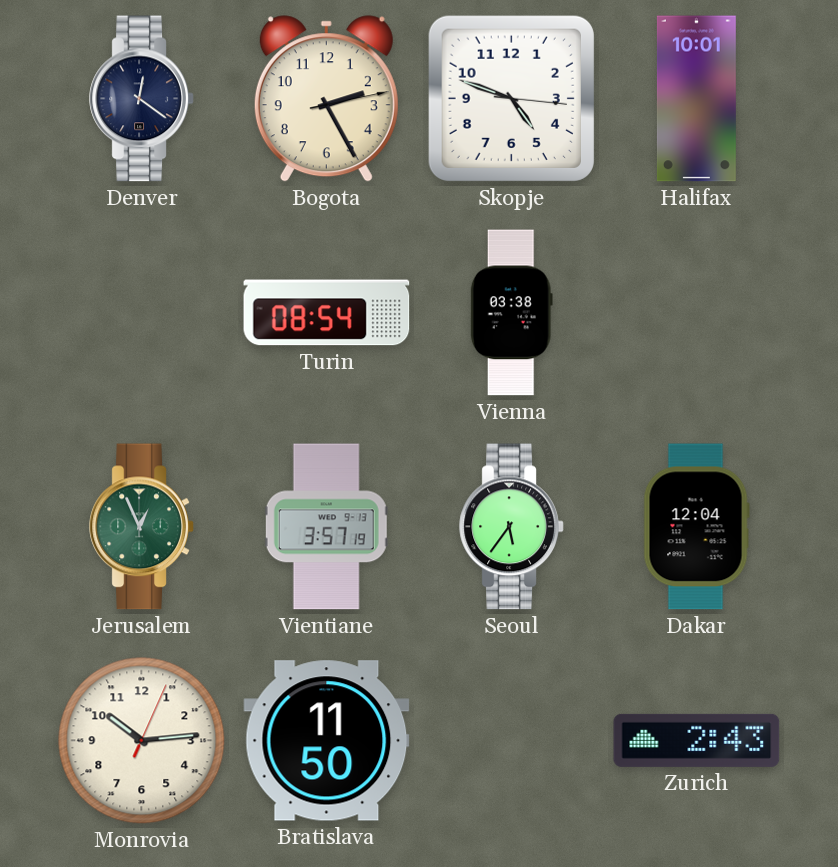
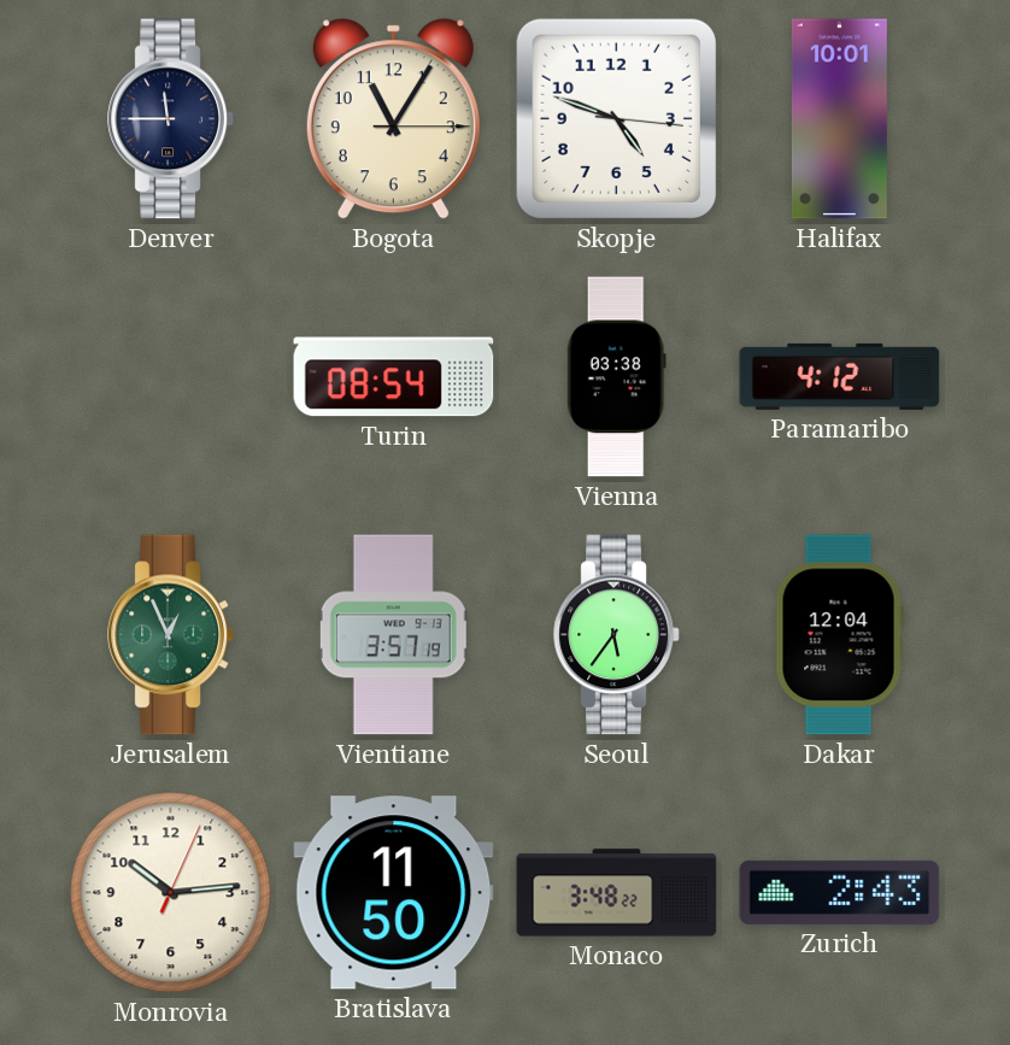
Denver: 12:21 -> 11:45
Bogota: 2:25 -> 11:05
Paramaribo: none -> 4:12
Monaco: none -> 3:48
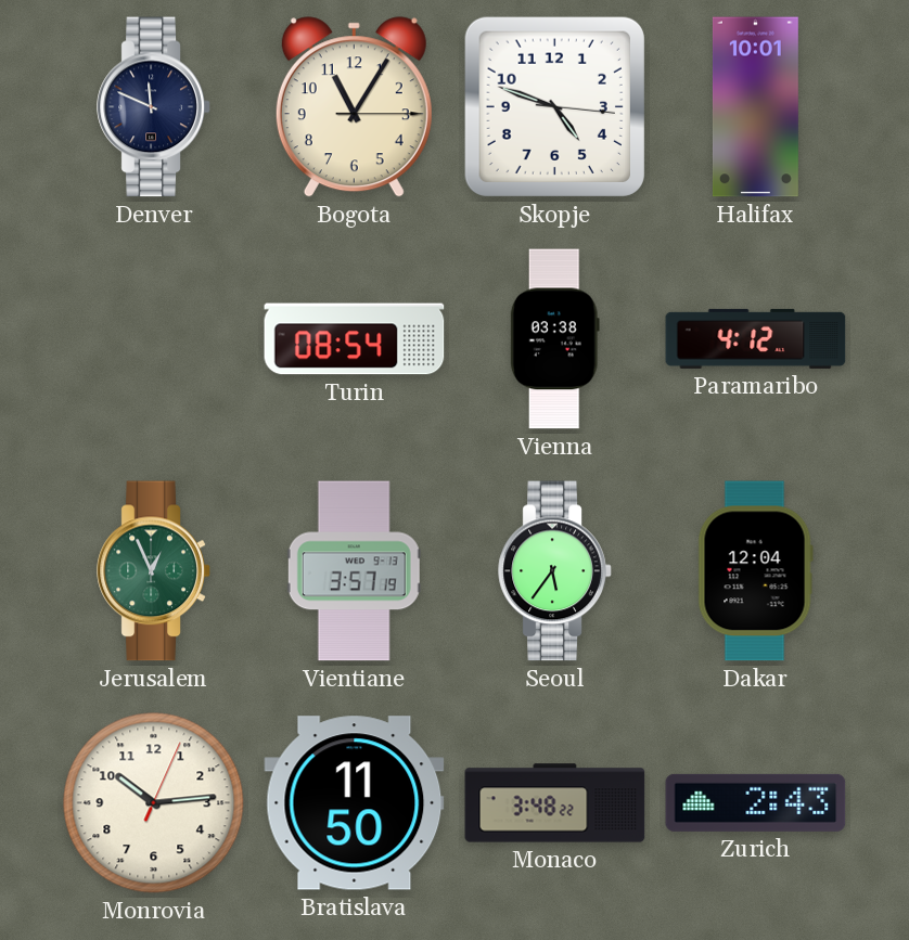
Denver: 11:45 -> 11:49
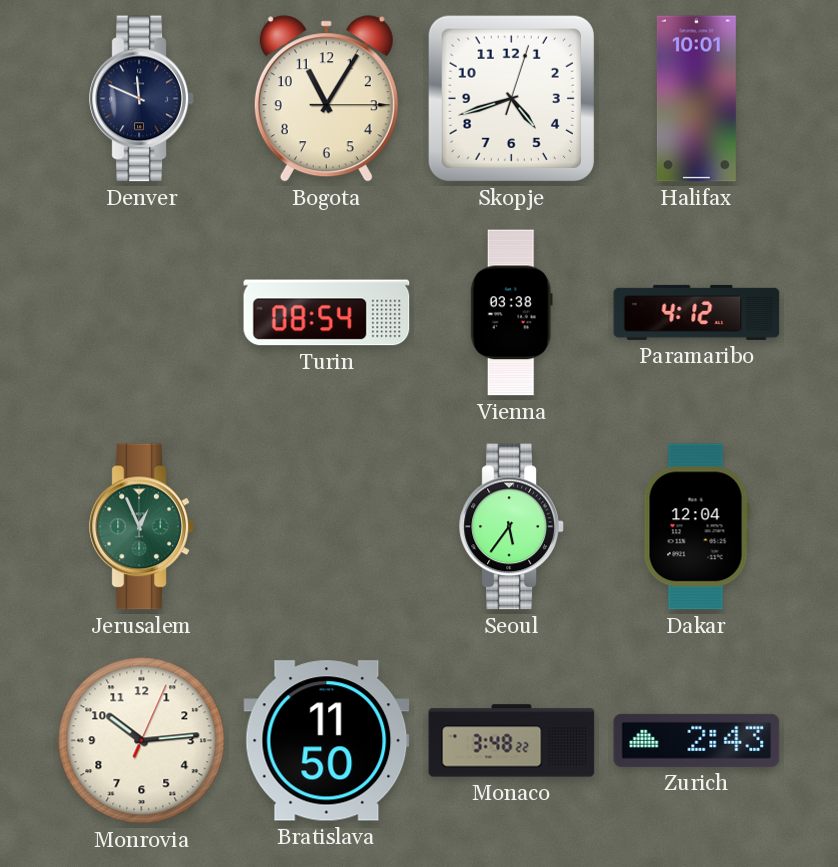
Skopje: 4:48 -> 4:42
Vientiane: 3:57 -> none
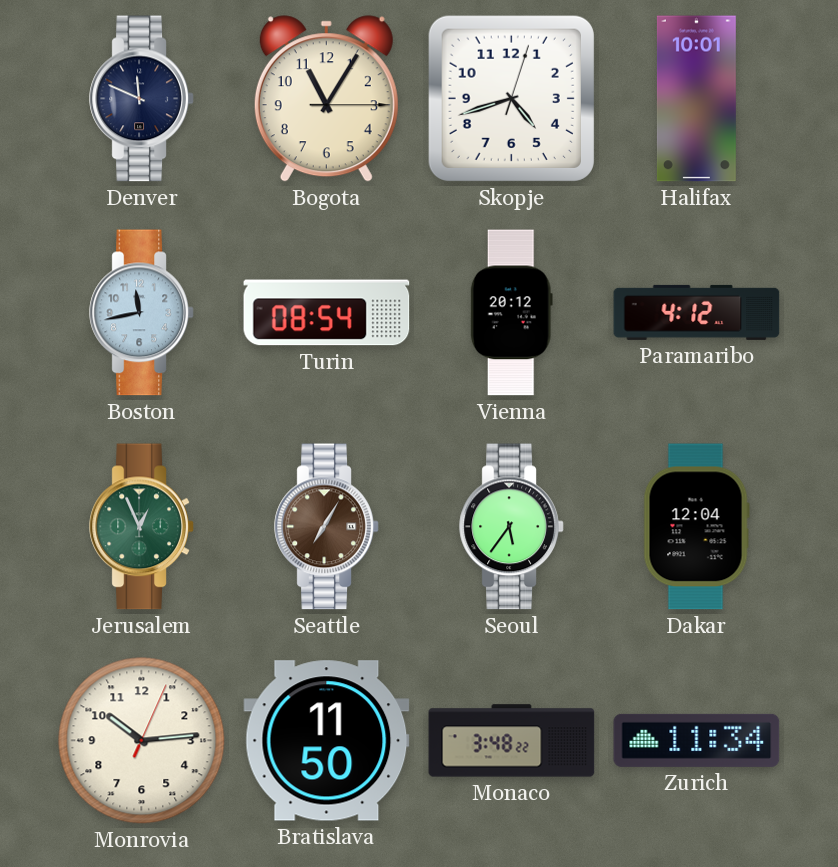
Boston: none -> 11:43
Vienna: 03:38 -> 20:12
Seattle: none -> 7:05
Zurich: 2:43 -> 11:34
